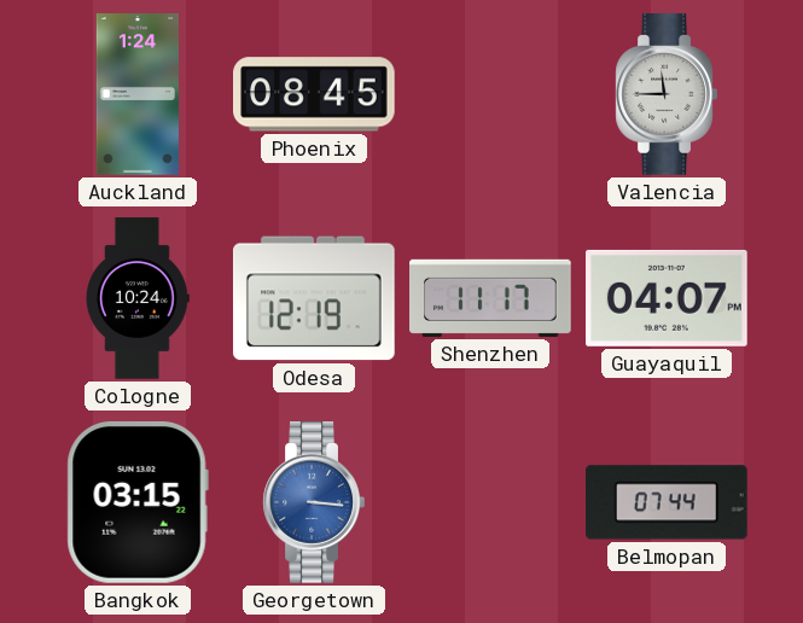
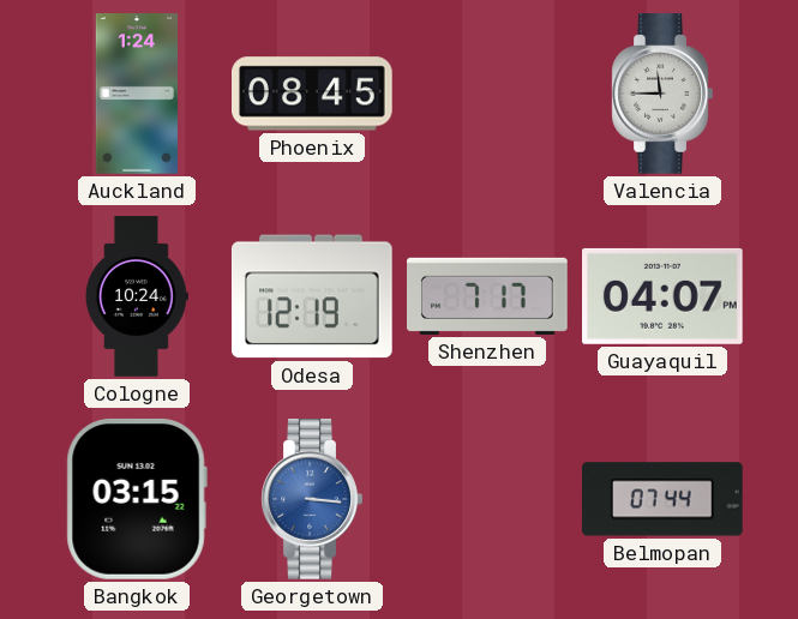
Shenzhen: 11:17 -> 7:17
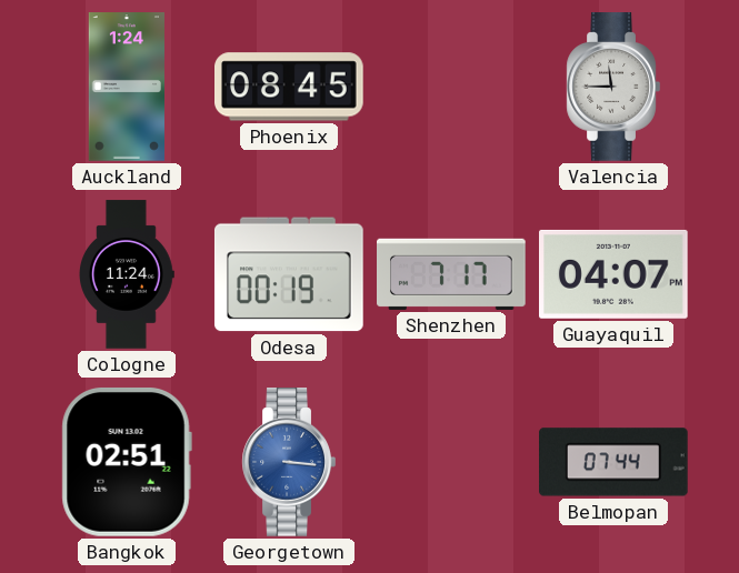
Cologne: 10:24 -> 11:24
Odesa: 12:19 -> 00:19
Bangkok: 03:15 -> 02:51
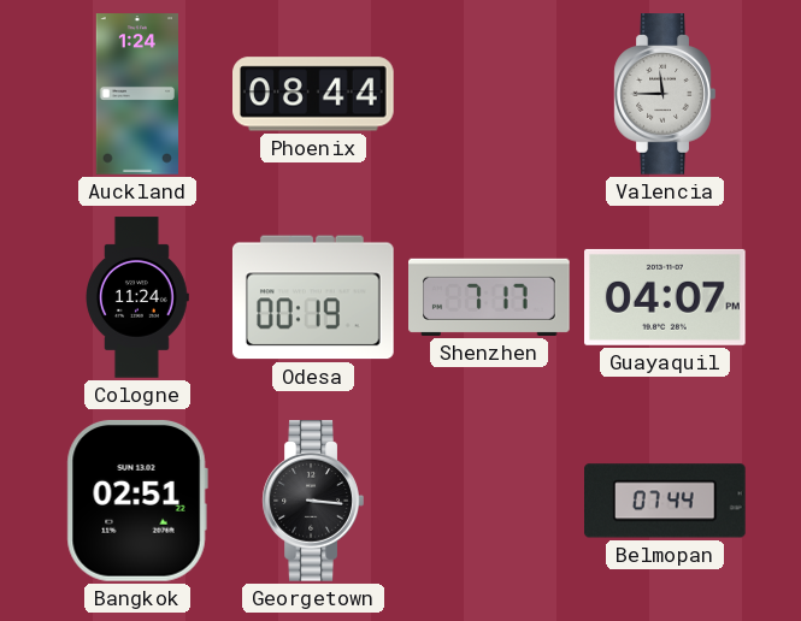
Phoenix: 08:45 -> 08:44
Georgetown dial: blue -> black
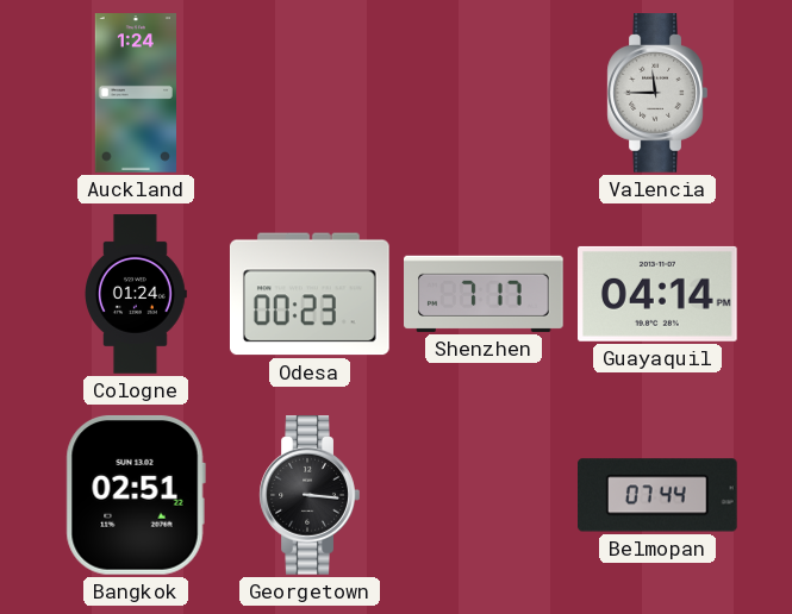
Phoenix: 08:44 -> none
Cologne: 11:24 -> 01:24
Odesa: 00:19 -> 00:23
Guayaquil: 04:07 -> 04:14
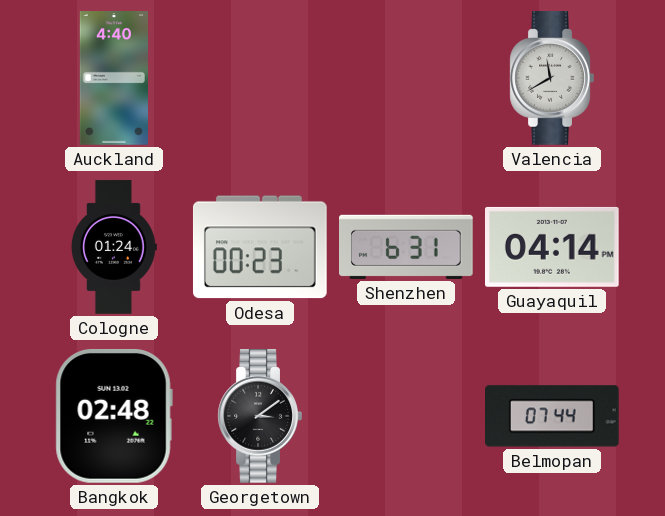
Auckland: 1:24 -> 4:40
Valencia: 11:45 -> 11:40
Shenzhen: 7:17 -> 6:31
Bangkok: 02:51 -> 02:48
Georgetown: 3:16 -> 3:09
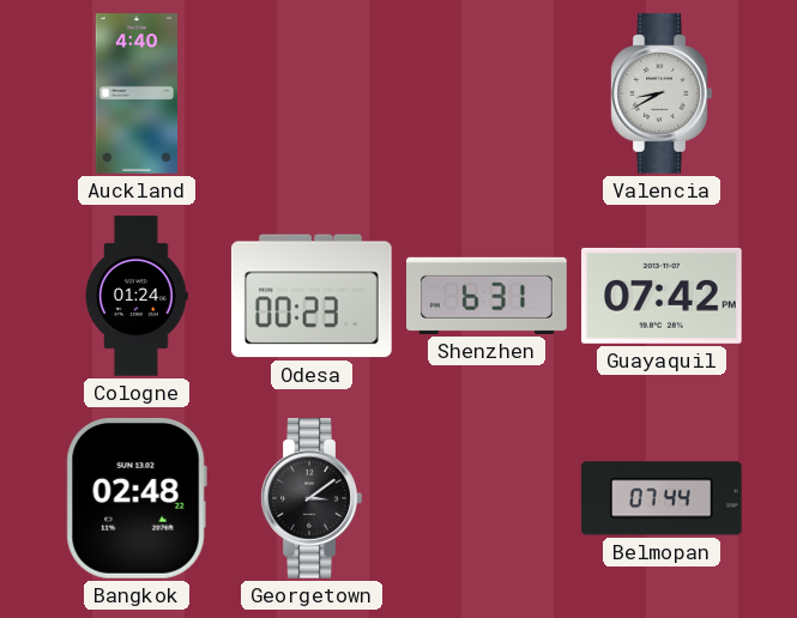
Valencia: 11:40 -> 8:40
Guayaquil: 04:14 -> 07:42
